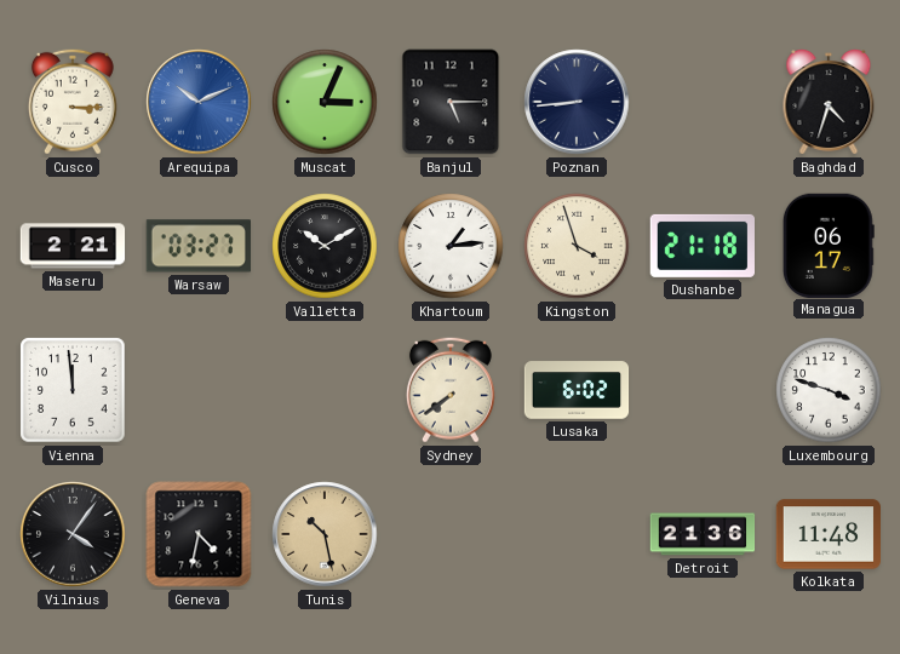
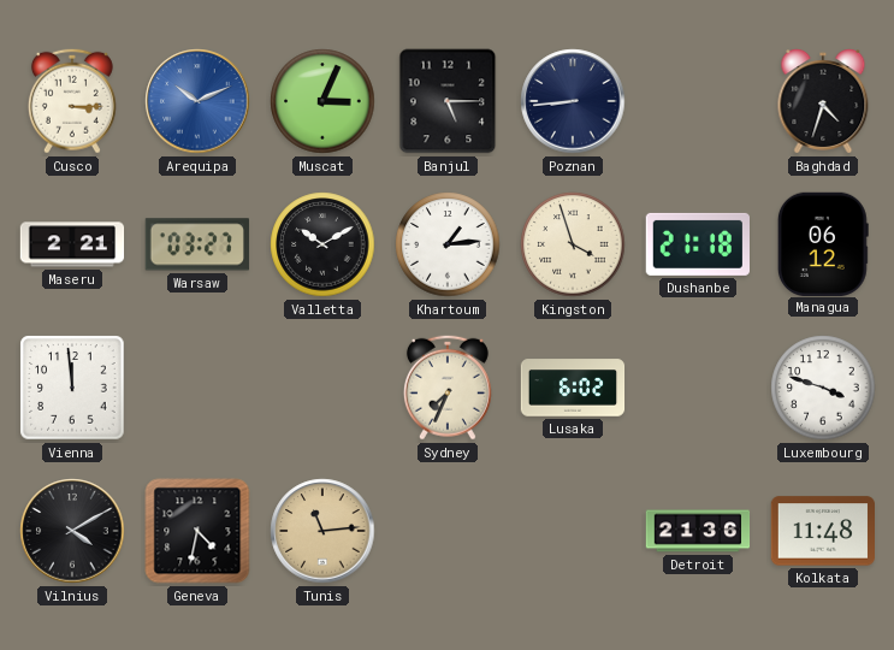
Managua: 06:17 -> 06:12
Sydney: 7:39 -> 7:34
Vilnius: 4:06 -> 4:10
Tunis: 10:28 -> 11:14
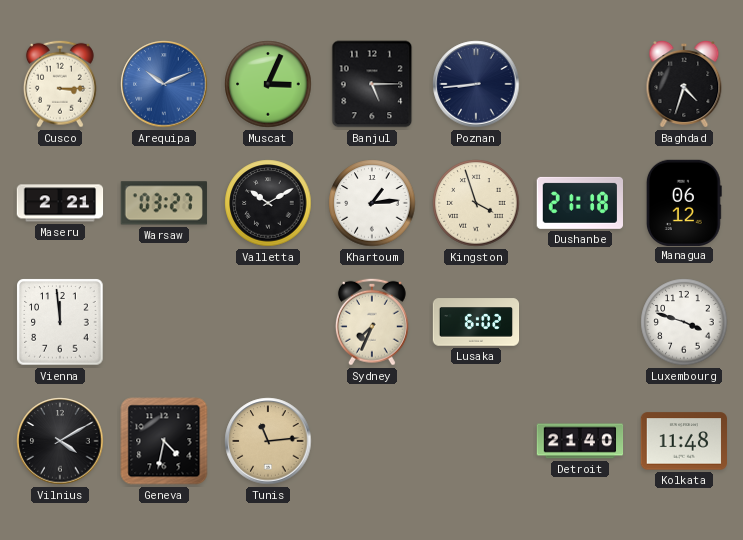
Detroit: 21:36 -> 21:40
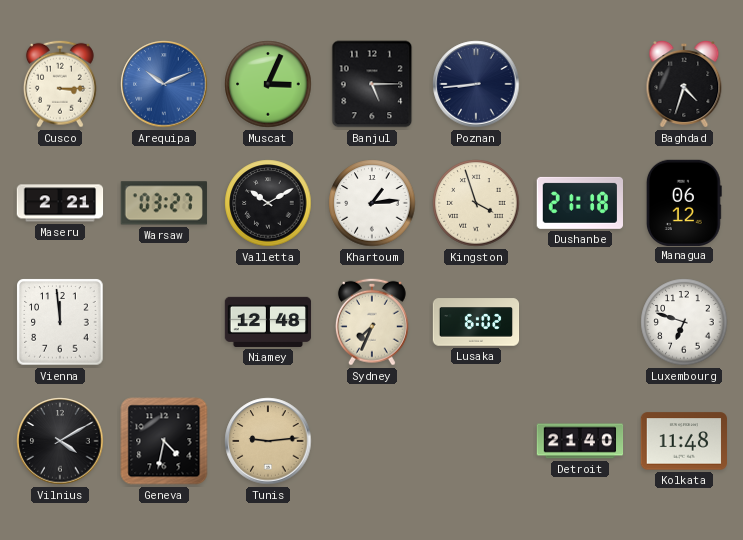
Niamey: none -> 12:48
Luxembourg: 3:48 -> 6:48
Tunis: 11:14 -> 9:14
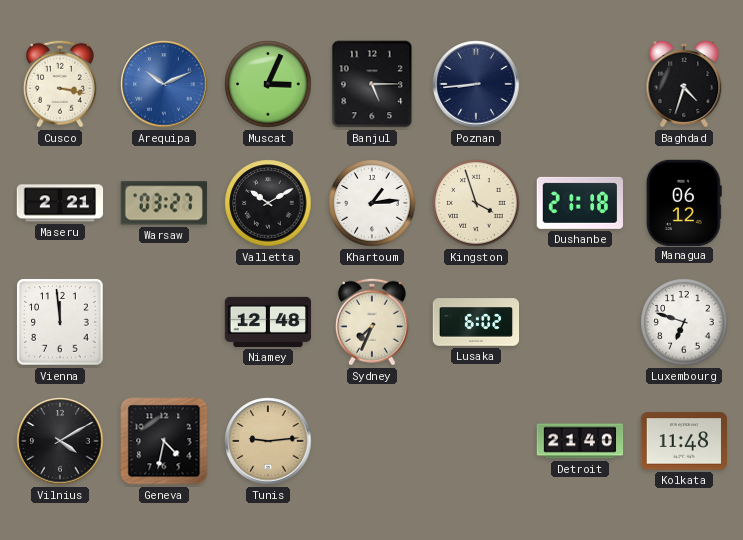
Cusco: 3:15 -> 3:17
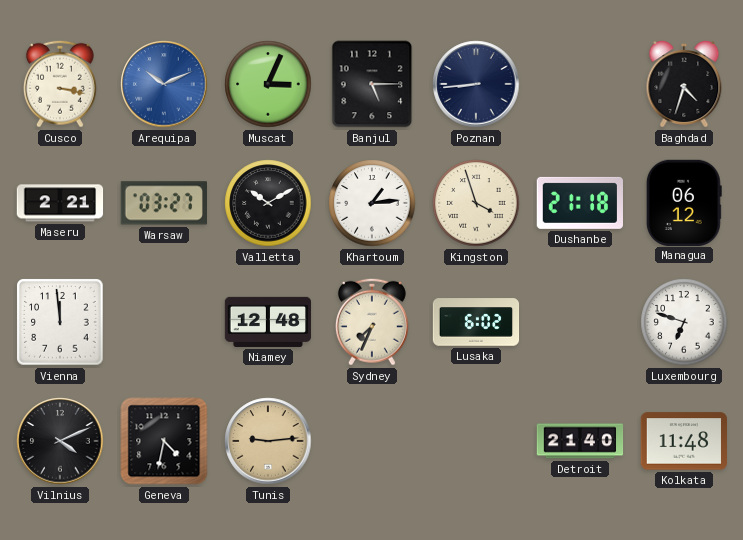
Vilnius: 4:10 -> 4:11
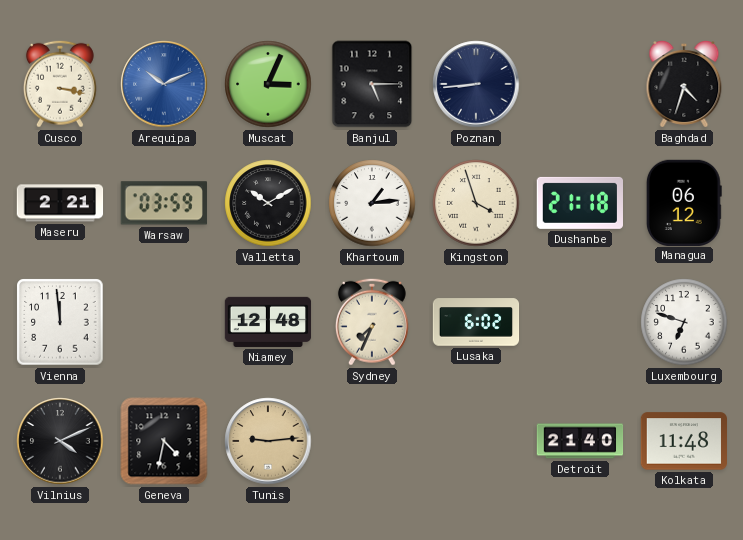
Warsaw: 03:27 -> 03:59
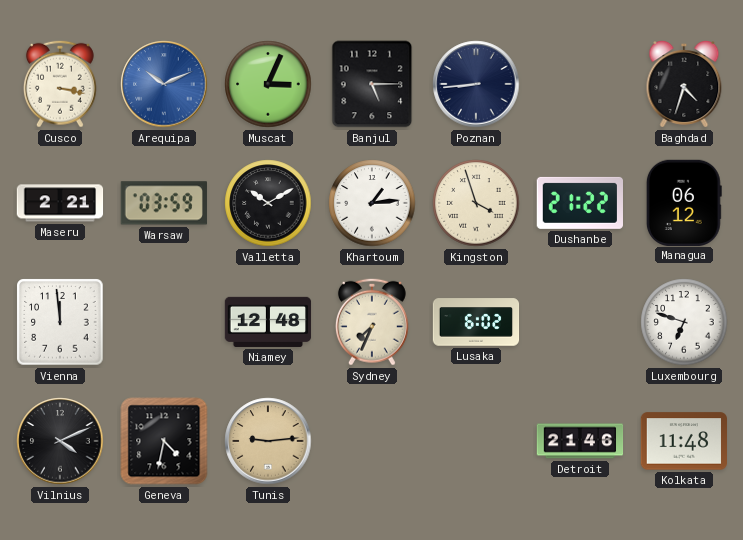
Dushanbe: 21:18 -> 21:22
Detroit: 21:40 -> 21:46
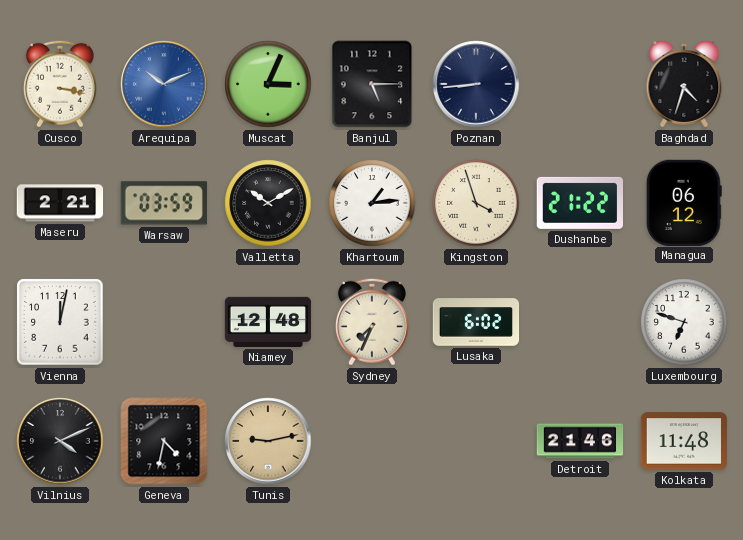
Vienna: 11:59 -> 12:02
Tunis: 9:14 -> 9:13
